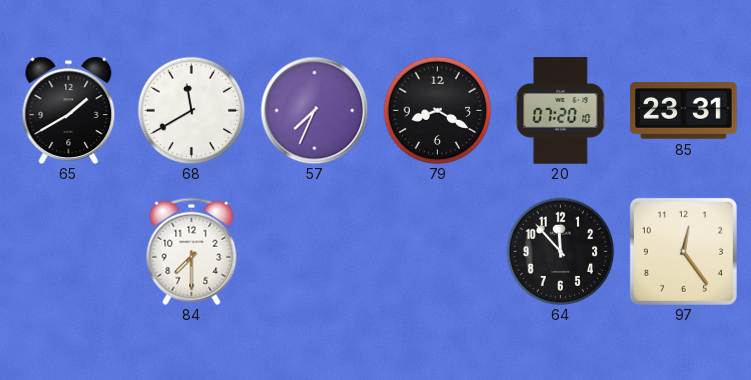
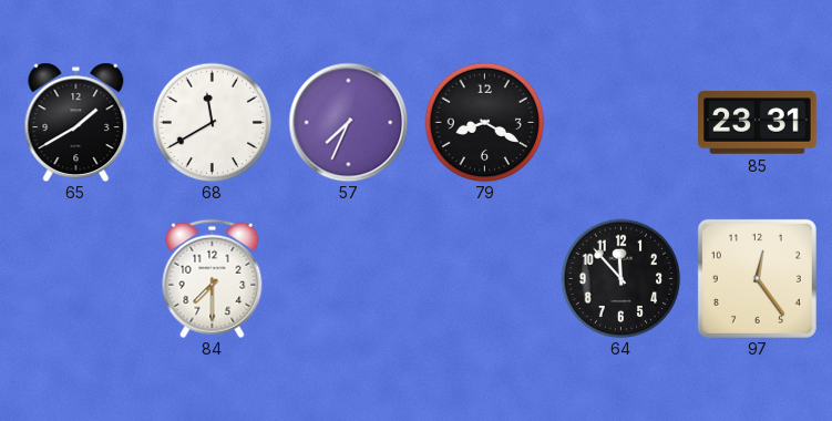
20: 07:20 -> none
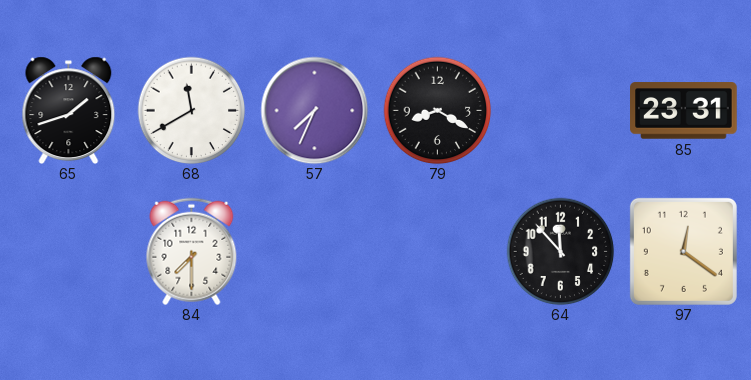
65: 1:40 -> 1:42
97: 12:24 -> 12:21
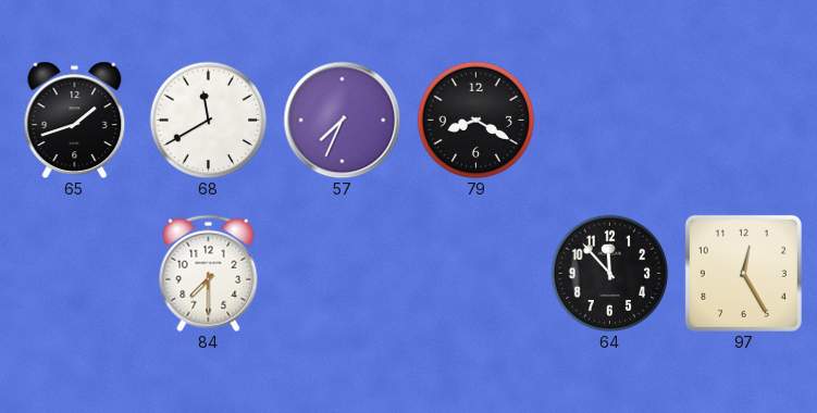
85: 23:31 -> none
97: 12:21 -> 12:25
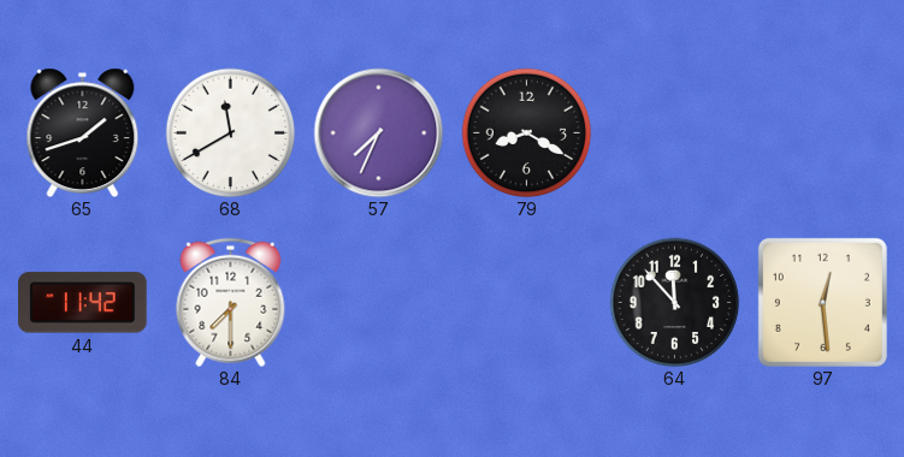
44: none -> 11:42
97: 12:25 -> 12:29
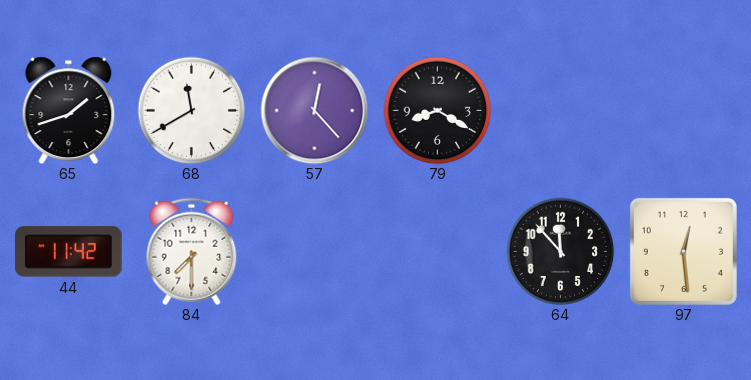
57: 7:34 -> 12:23
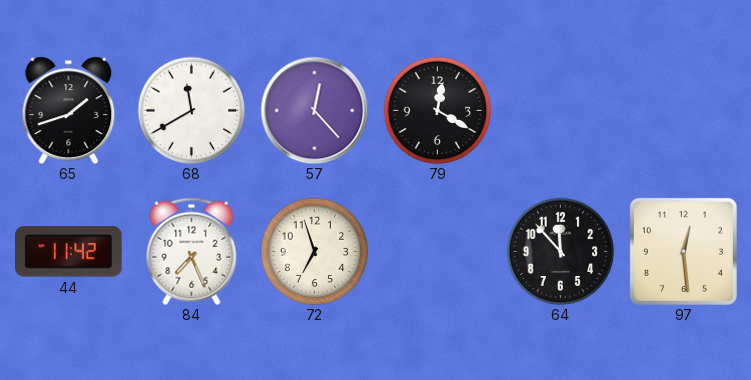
79: 8:20 -> 12:20
84: 7:30 -> 7:26
72: none -> 6:57
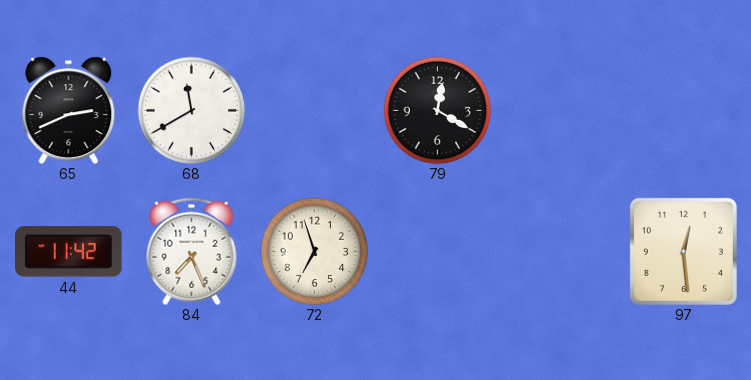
65: 1:42 -> 2:41
57: 12:23 -> none
64: 11:53 -> none
